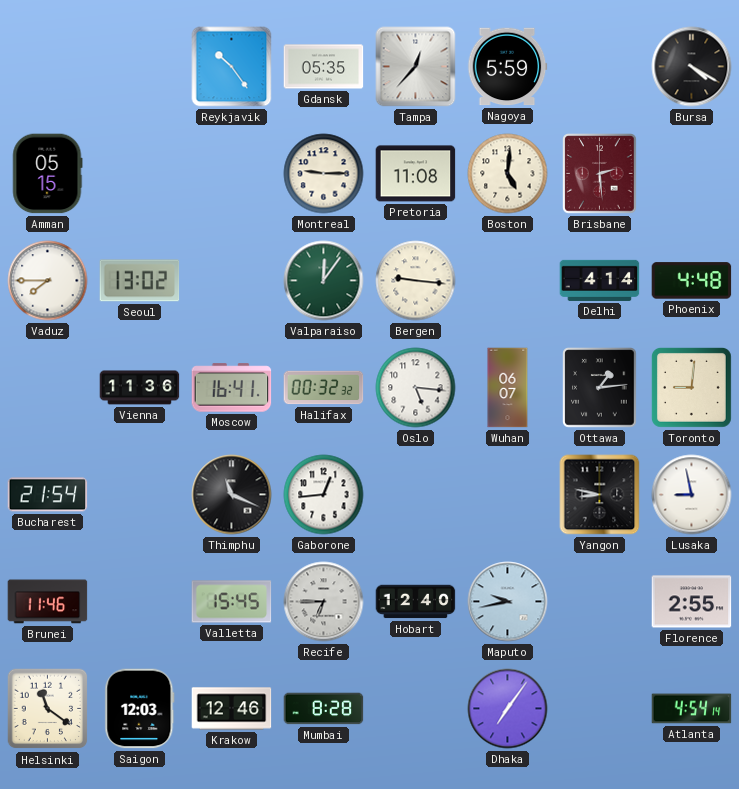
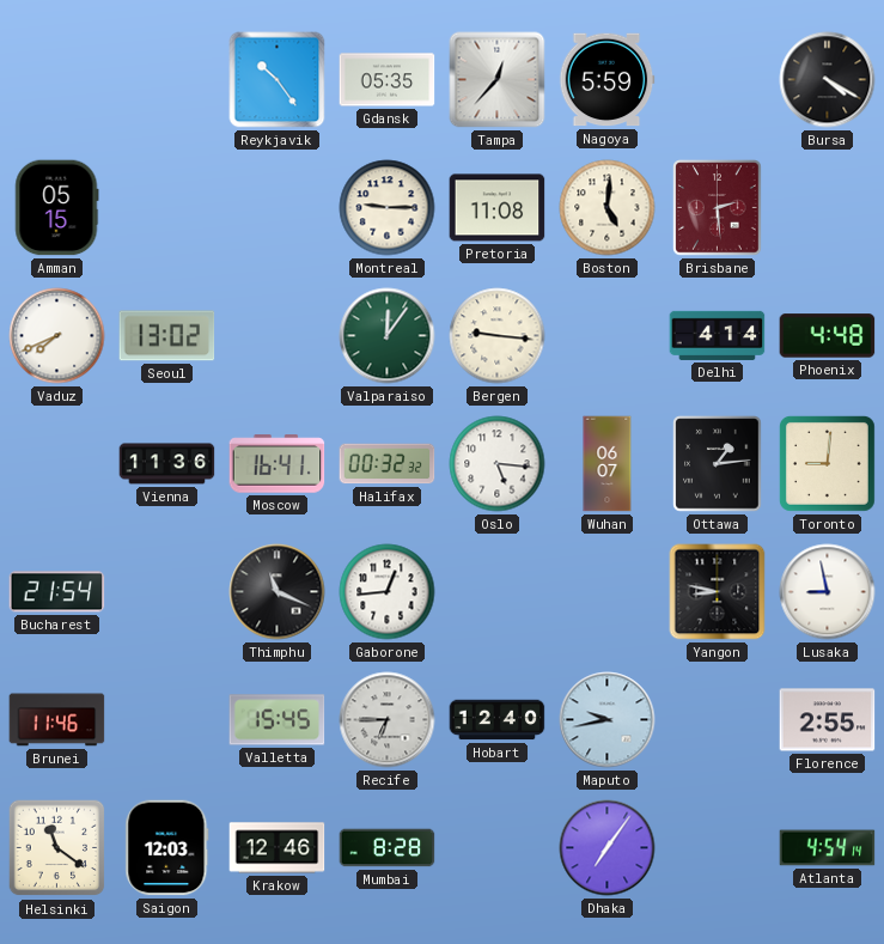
Vaduz: 7:45 -> 7:41
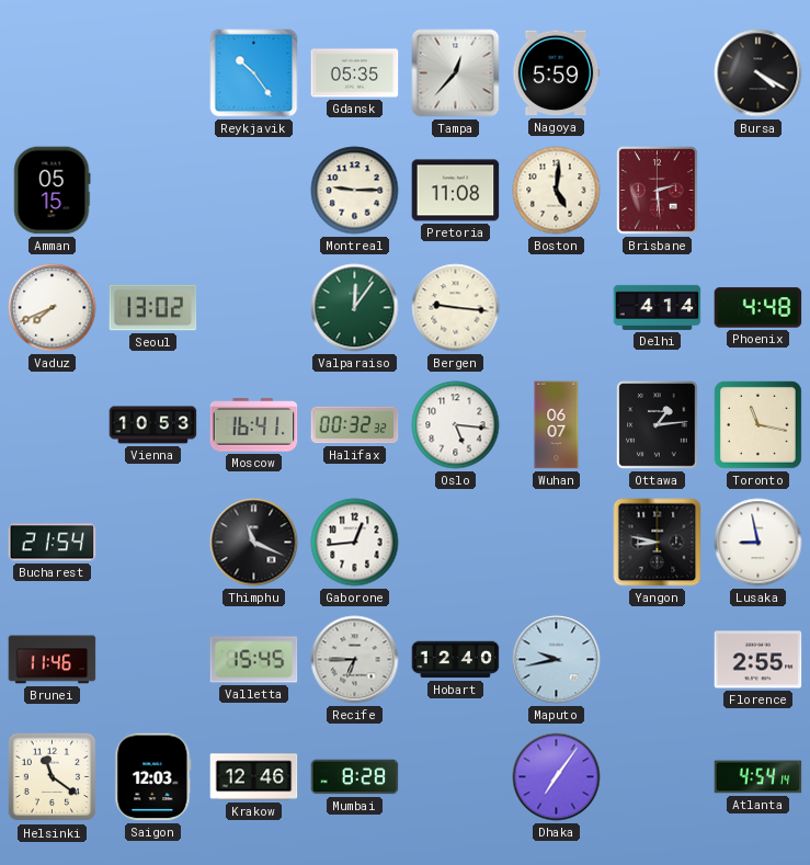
Vienna: 11:36 -> 10:53
Toronto: 9:01 -> 11:17
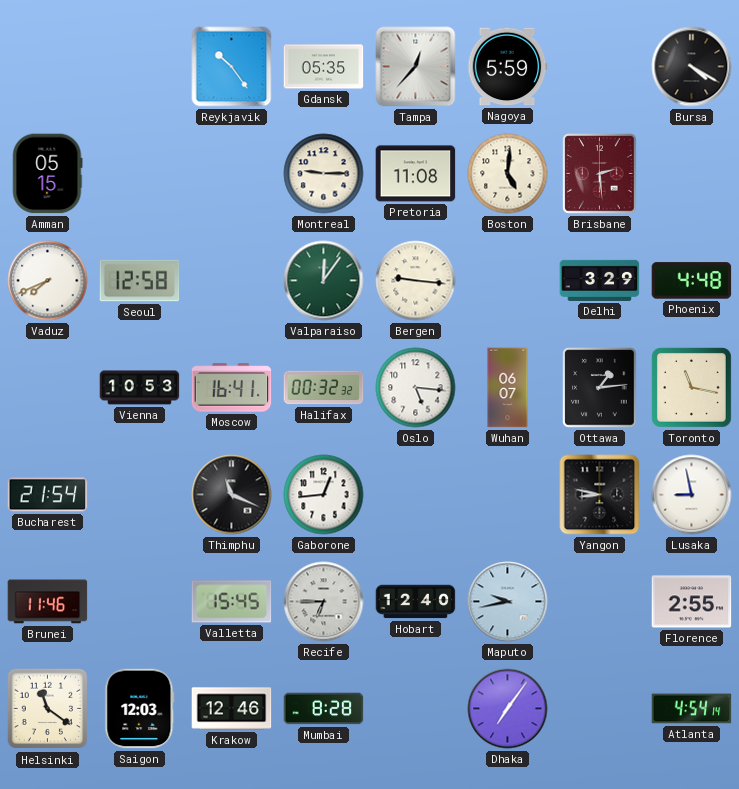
Seoul: 13:02 -> 12:58
Delhi: 4:14 -> 3:29
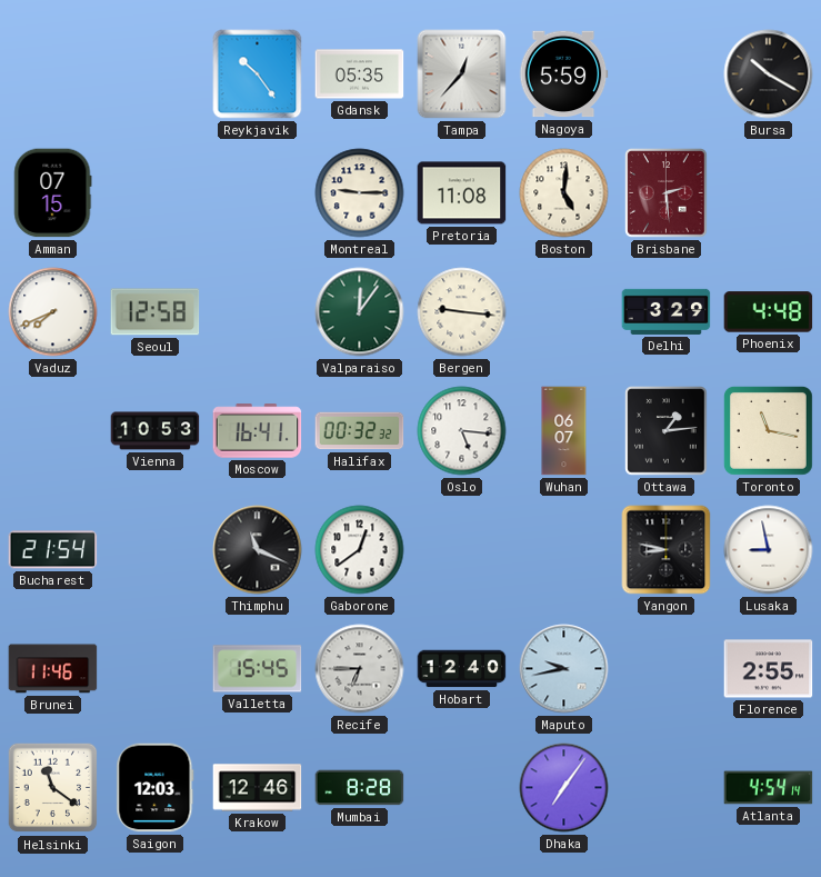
Bursa: 4:20 -> 10:20
Amman: 05:15 -> 07:15
Gaborone: 12:44 -> 12:39
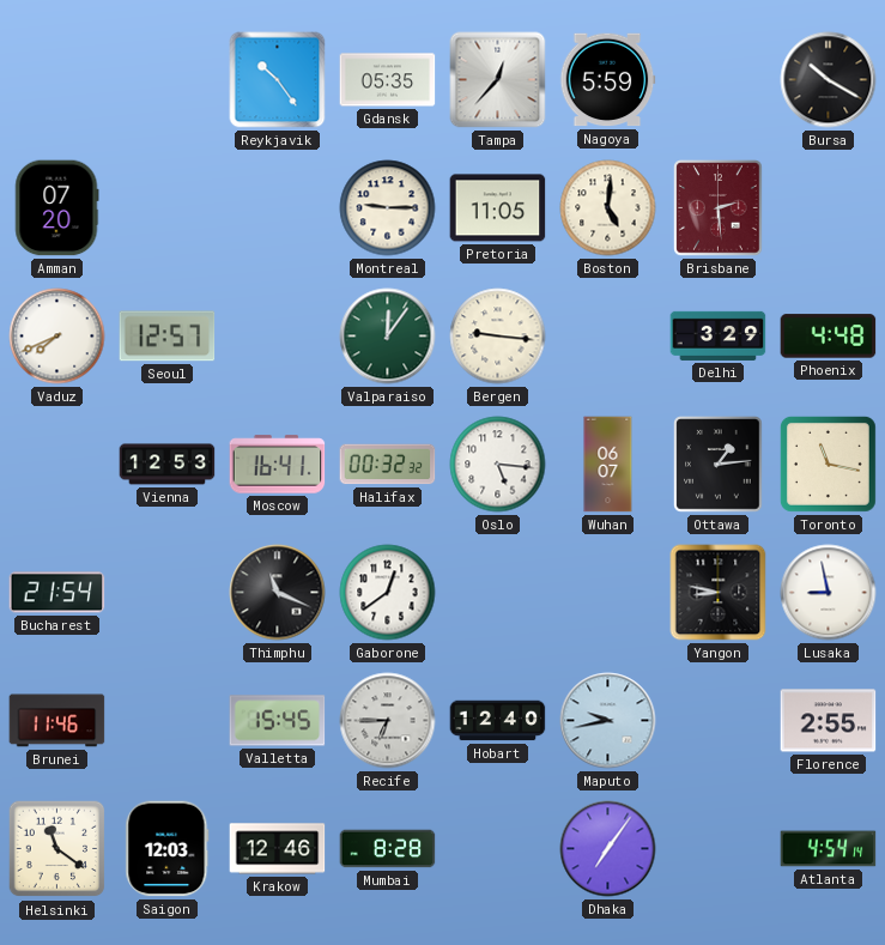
Amman: 07:15 -> 07:20
Pretoria: 11:08 -> 11:05
Seoul: 12:58 -> 12:57
Vienna: 10:53 -> 12:53
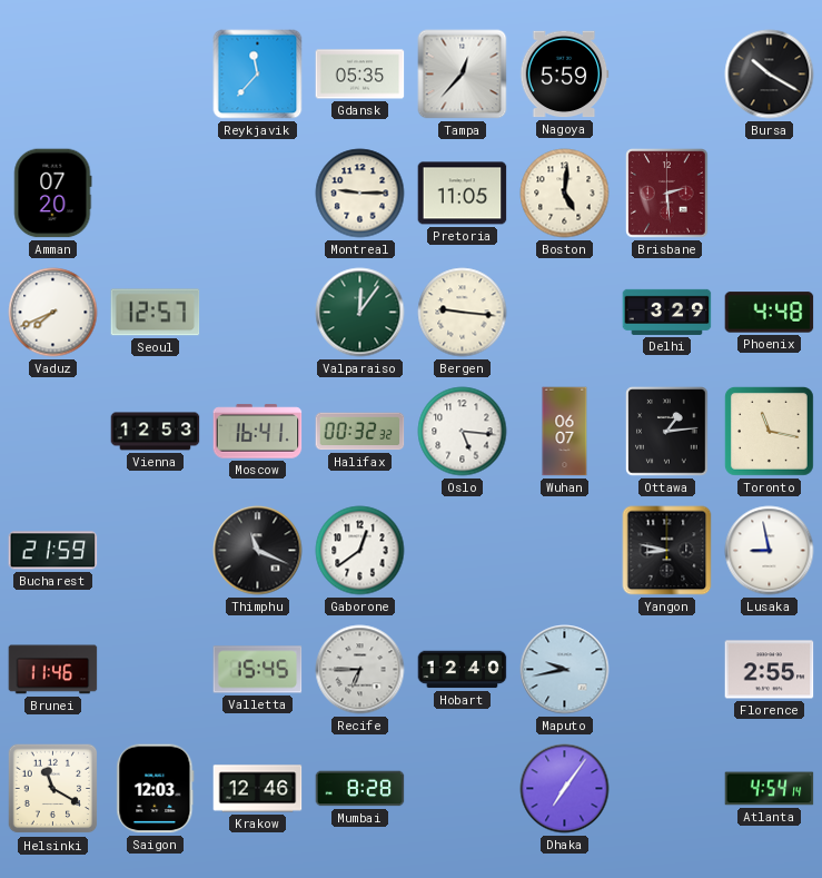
Reykjavik: 10:24 -> 11:37
Bucharest: 21:54 -> 21:59
Helsinki: 11:21 -> 11:20
